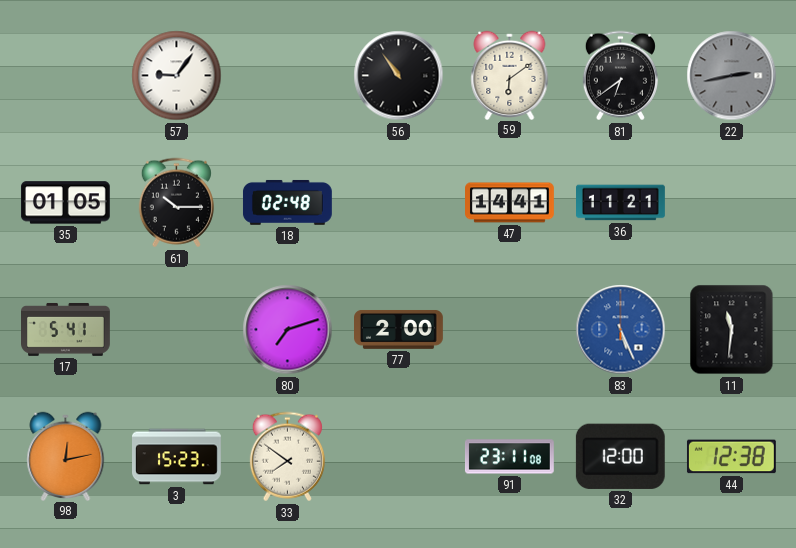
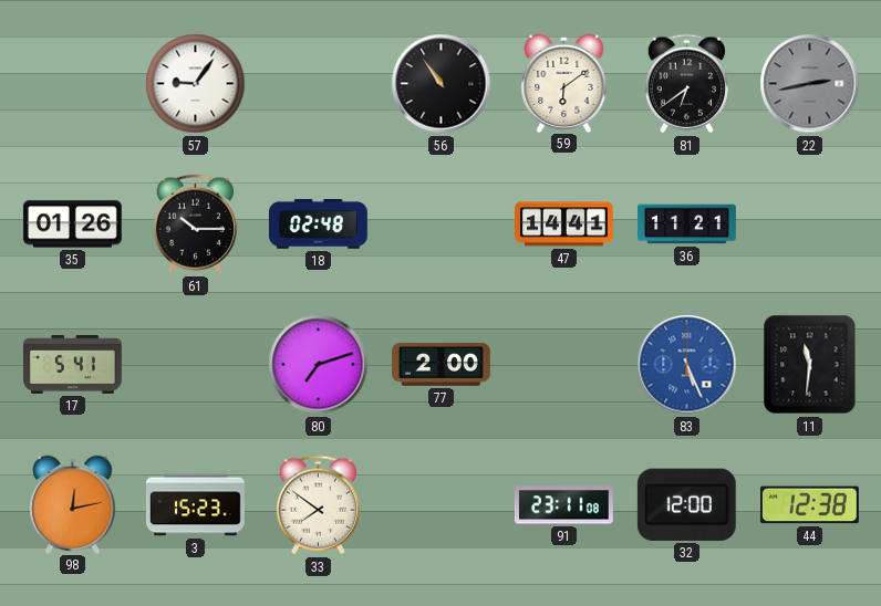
35: 01:05 -> 01:26
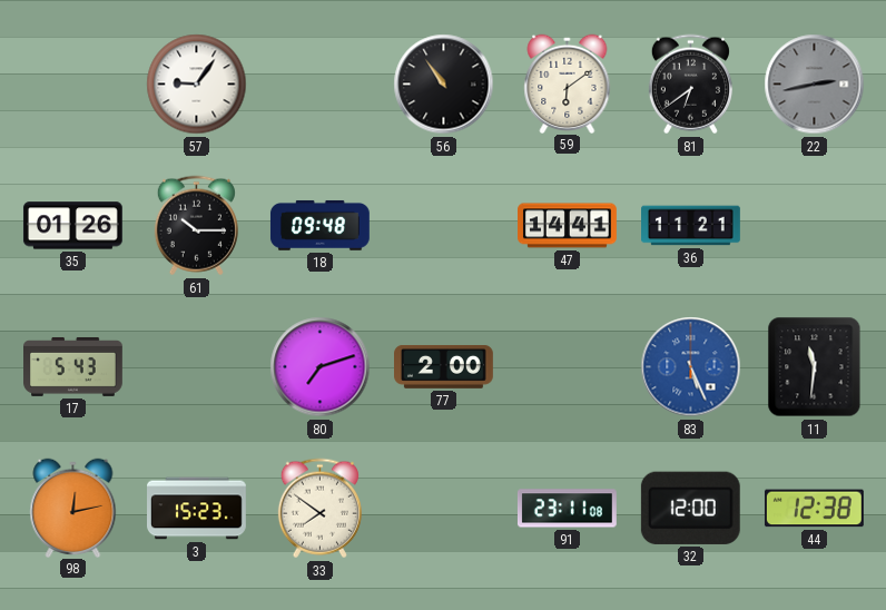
18: 02:48 -> 09:48
17: 5:41 -> 5:43
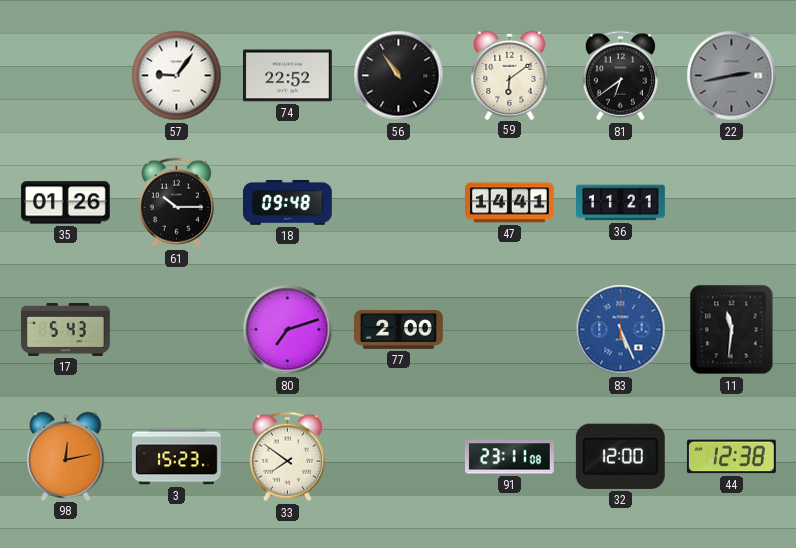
74: none -> 22:52
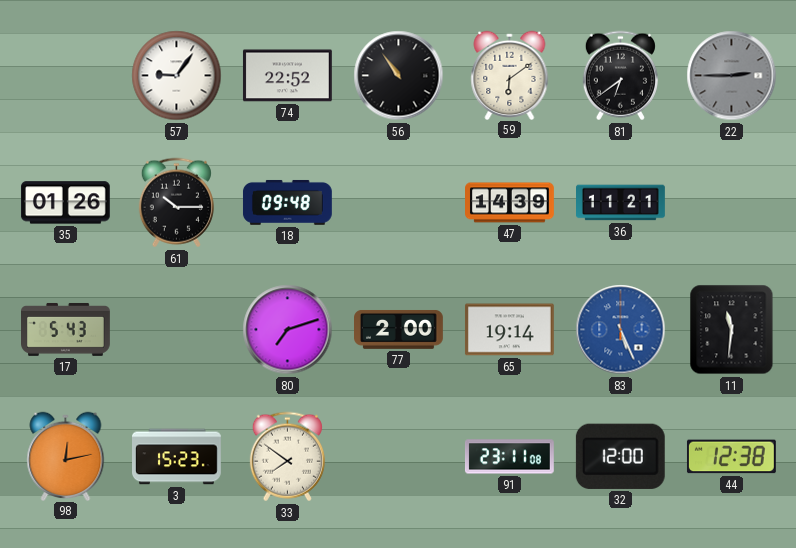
22: 2:43 -> 2:45
47: 14:41 -> 14:39
65: none -> 19:14
